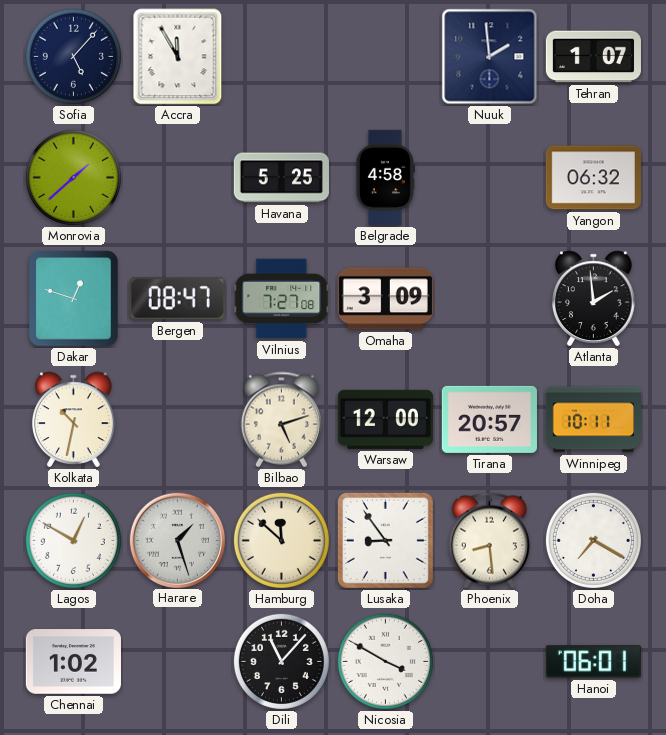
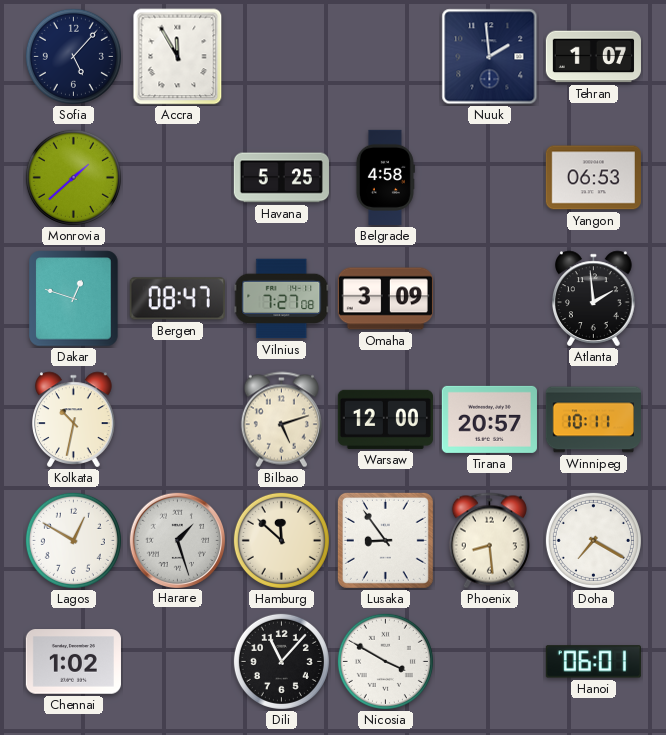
Yangon: 06:32 -> 06:53
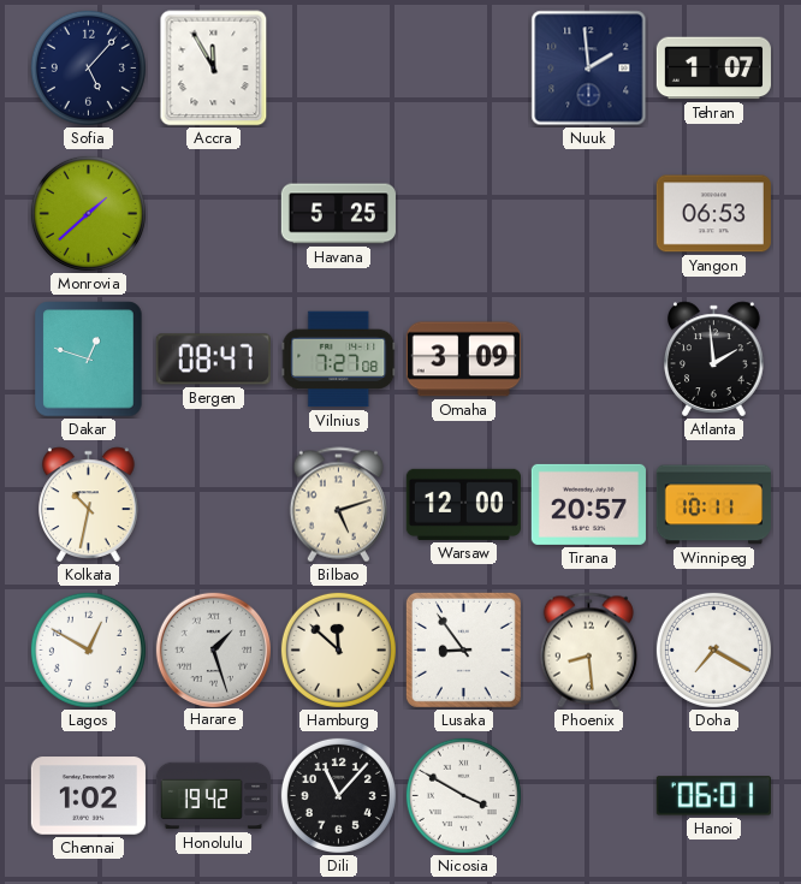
Belgrade: 4:58 -> none
Honolulu: none -> 19:42
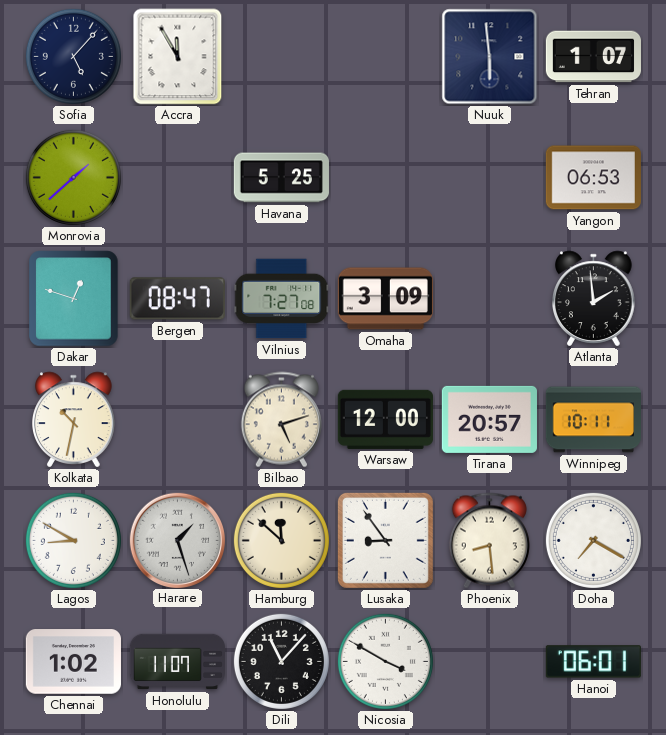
Nuuk: 1:59 -> 5:59
Lagos: 12:50 -> 8:50
Honolulu: 19:42 -> 11:07
